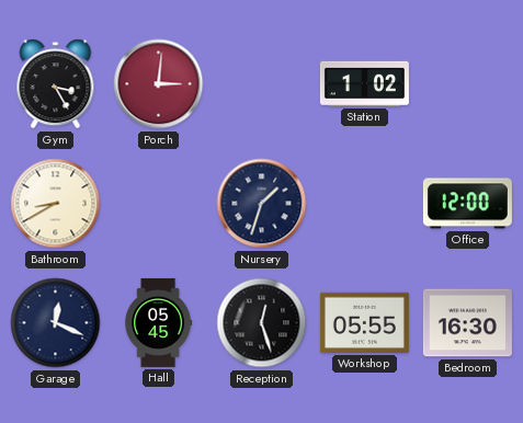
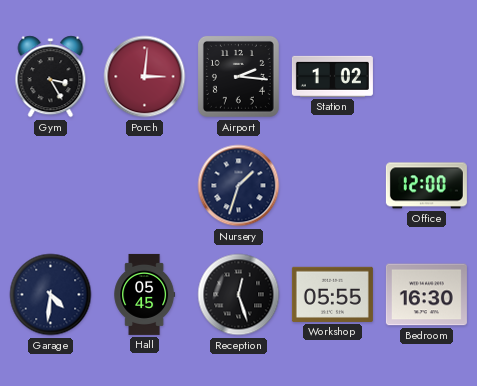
Airport: none -> 2:16
Bathroom: 8:40 -> none
Garage: 12:19 -> 4:31
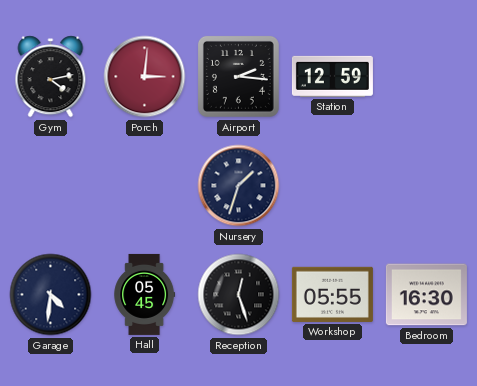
Gym: 3:25 -> 4:13
Station: 1:02 -> 12:59
Office: 12:00 -> none
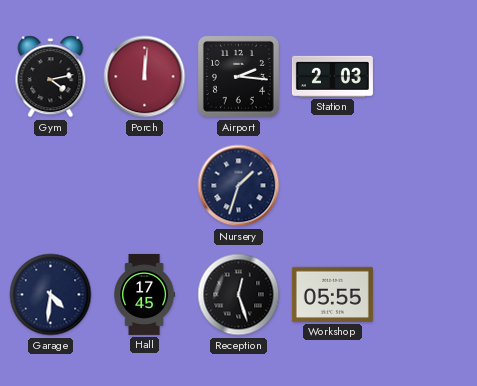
Porch: 3:01 -> 12:01
Station: 12:59 -> 2:03
Hall: 05:45 -> 17:45
Bedroom: 16:30 -> none
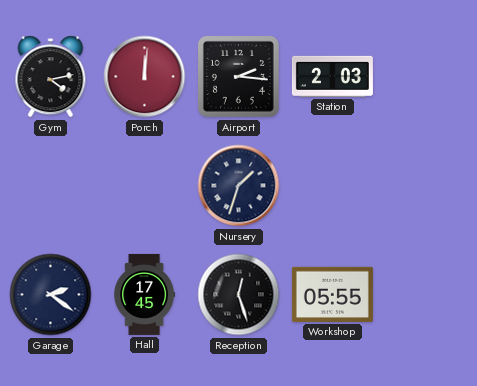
Garage: 4:31 -> 2:21
